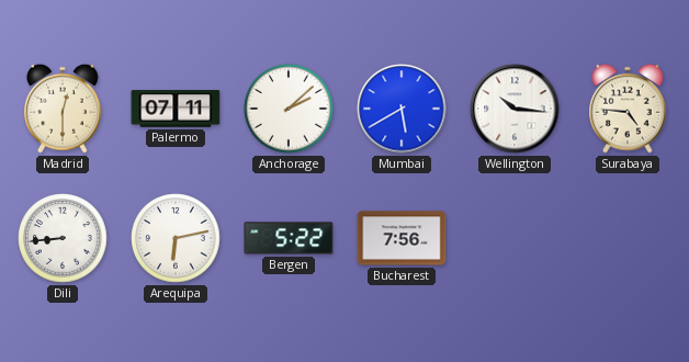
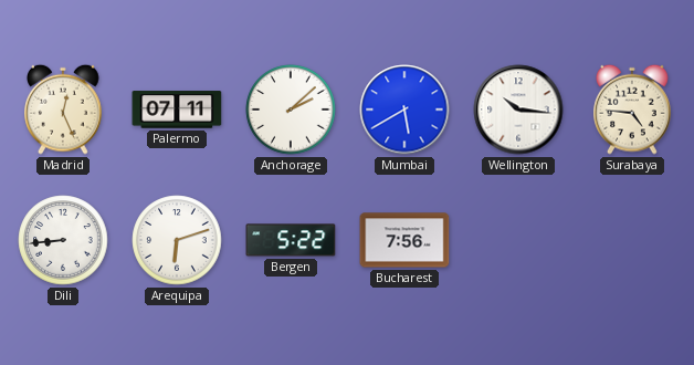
Madrid: 12:30 -> 12:26
Arequipa: 6:13 -> 6:12
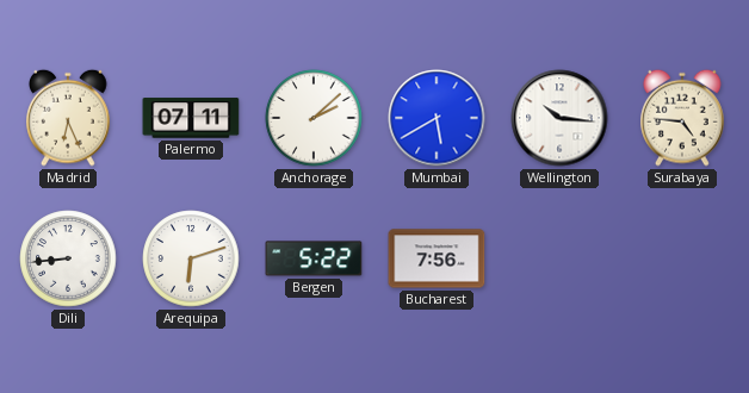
Madrid: 12:26 -> 6:26
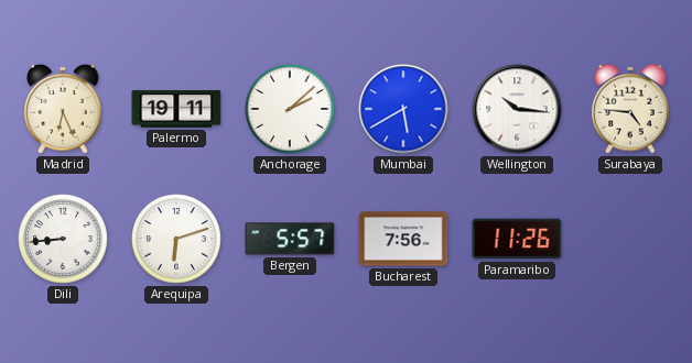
Palermo: 07:11 -> 19:11
Bergen: 5:22 -> 5:57
Paramaribo: none -> 11:26
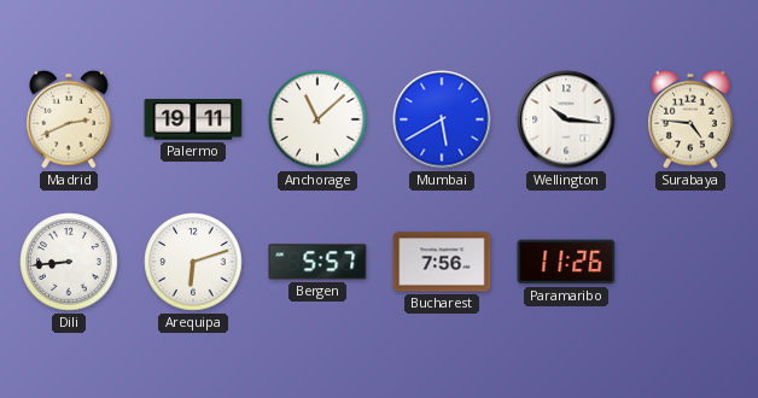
Madrid: 6:26 -> 2:41
Anchorage: 2:08 -> 11:08
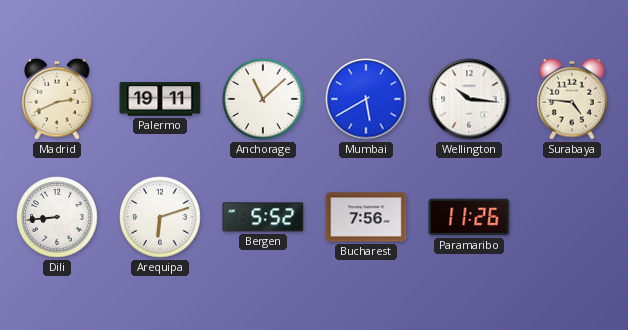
Bergen: 5:57 -> 5:52
